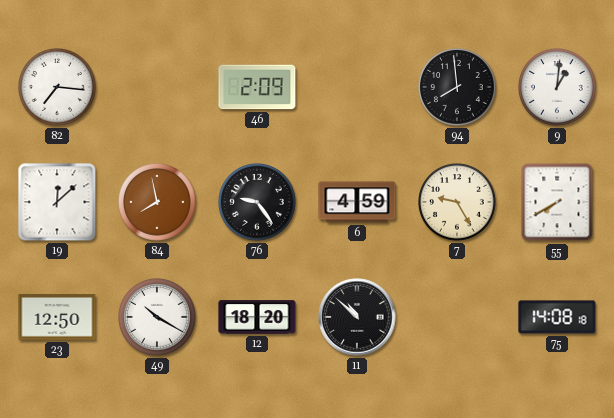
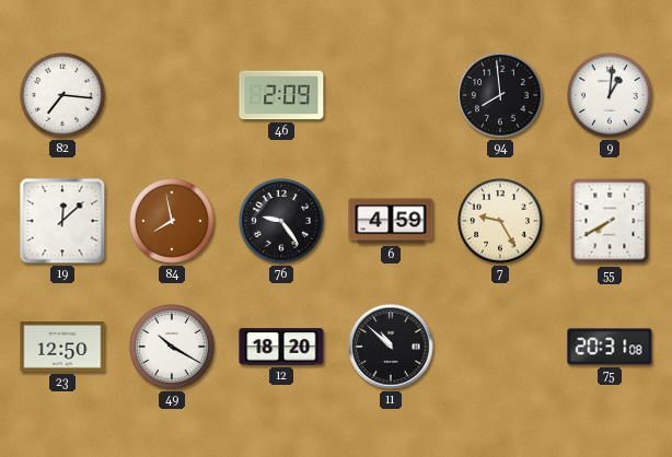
75: 14:08 -> 20:31
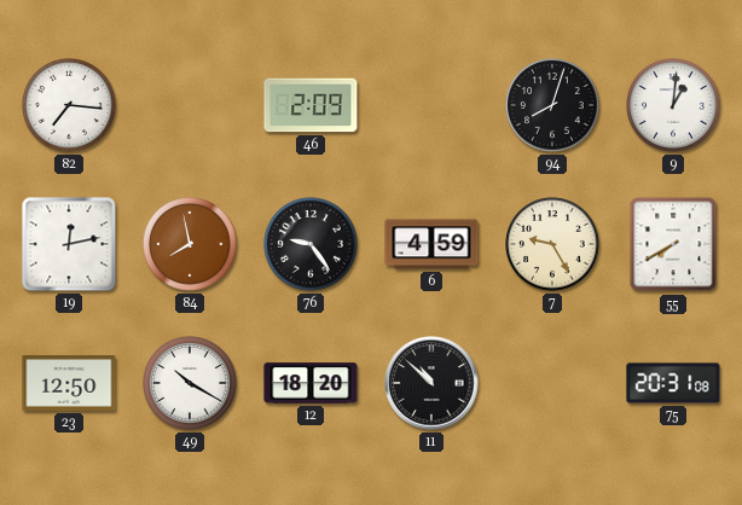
94: 7:59 -> 8:03
19: 12:08 -> 12:13
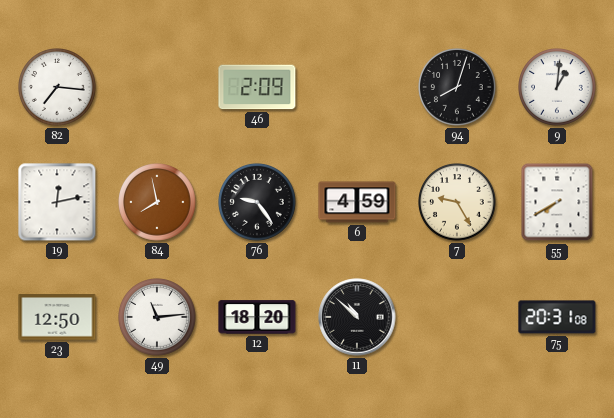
49: 10:20 -> 11:14
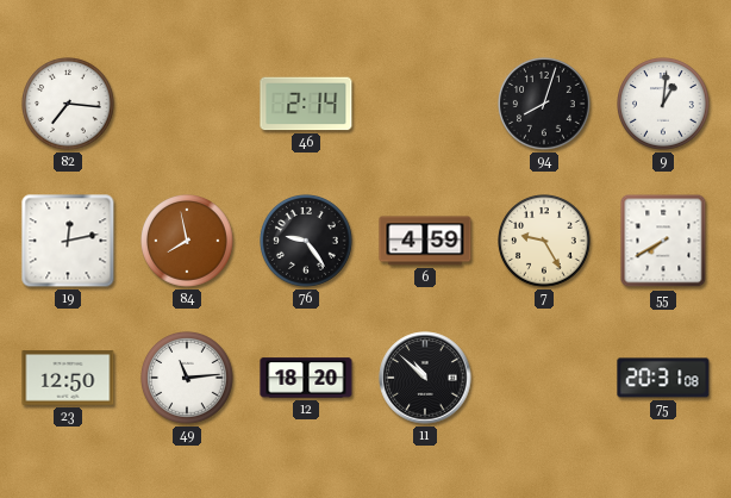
46: 2:09 -> 2:14
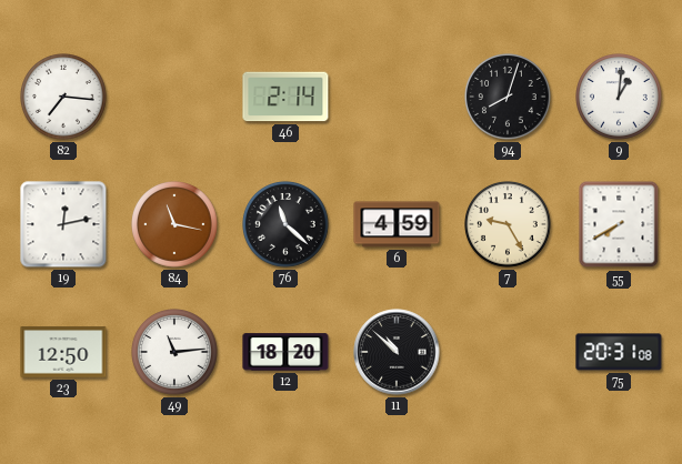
84: 7:58 -> 11:17
76: 9:24 -> 11:22
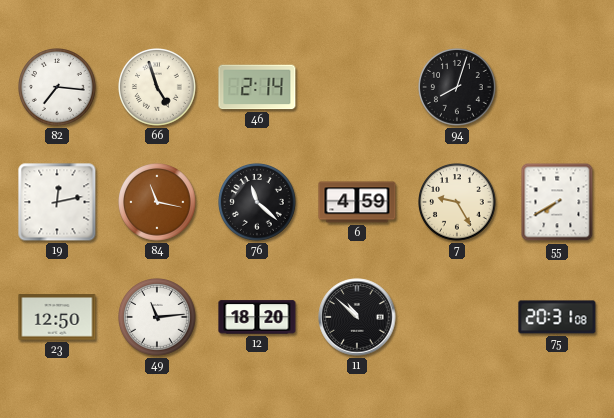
66: none -> 4:57
9: 1:01 -> none
